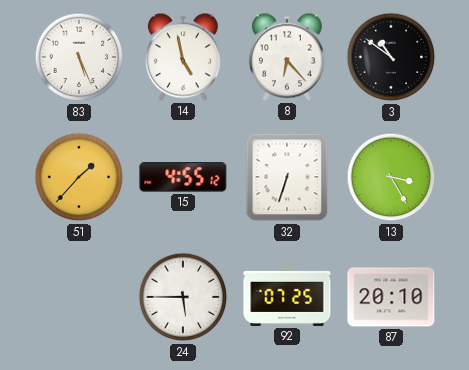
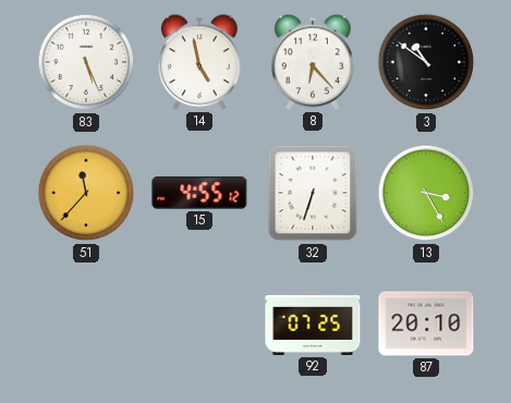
51: 1:37 -> 11:37
24: 5:45 -> none
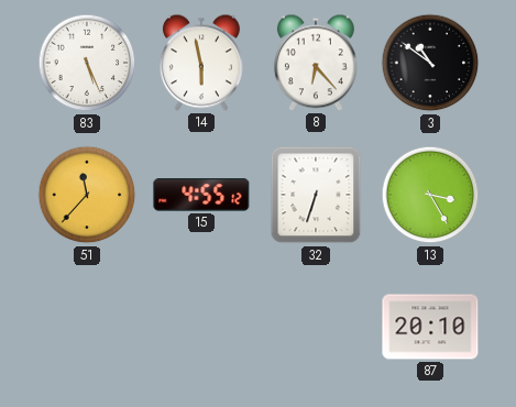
14: 4:58 -> 5:58
92: 07:25 -> none
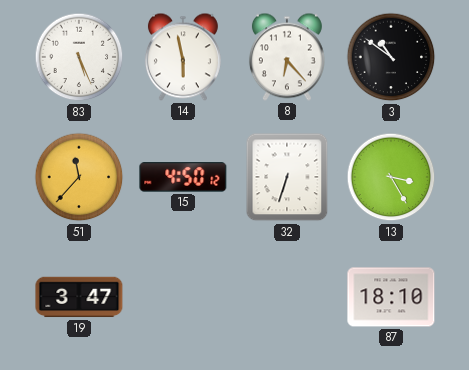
15: 4:55 -> 4:50
19: none -> 3:47
87: 20:10 -> 18:10
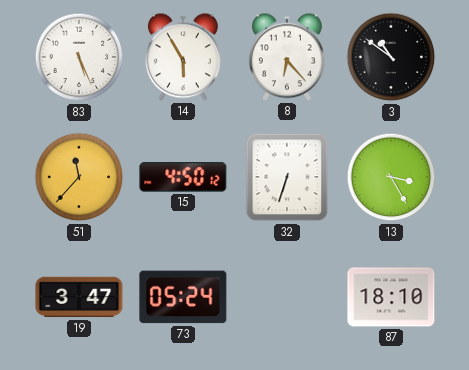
14: 5:58 -> 5:55
73: none -> 05:24
